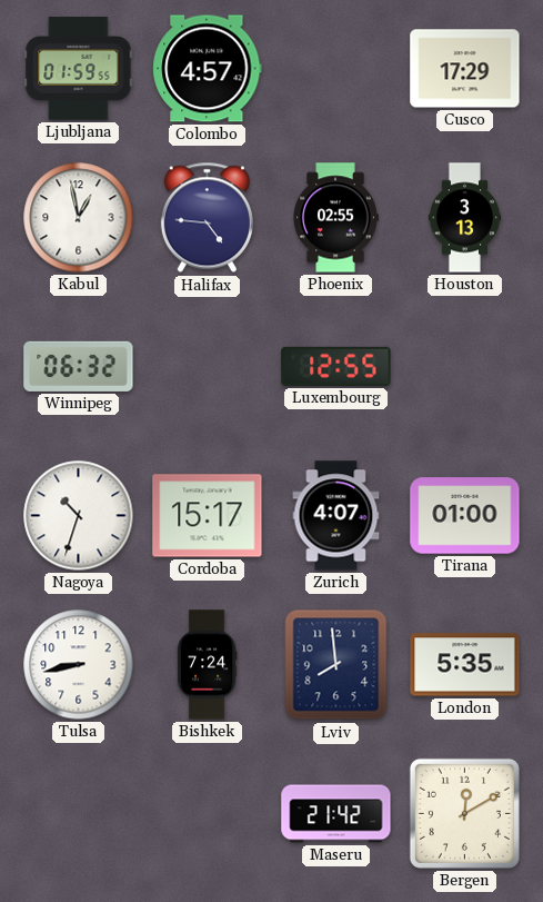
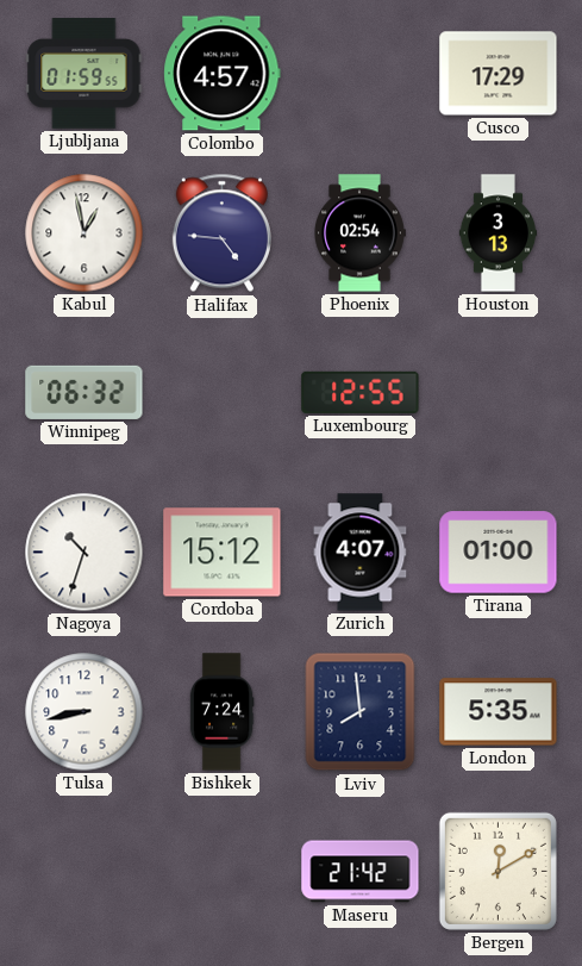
Phoenix: 02:55 -> 02:54
Cordoba: 15:17 -> 15:12
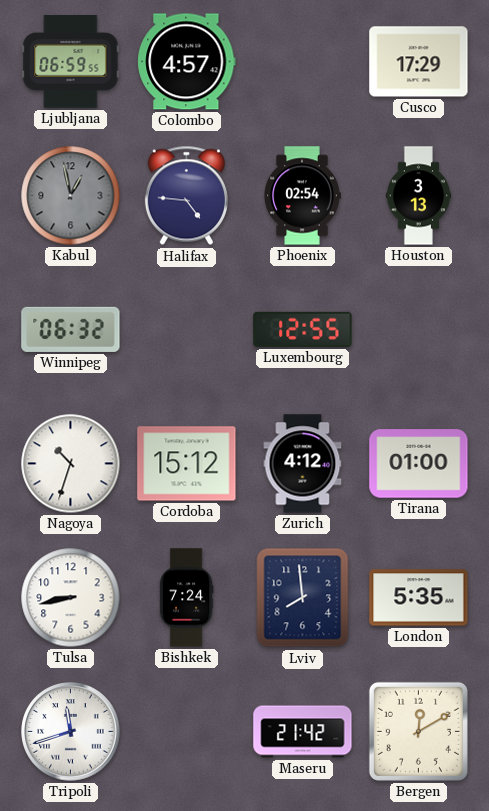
Ljubljana: 01:59 -> 06:59
Kabul dial: white -> grey
Zurich: 4:07 -> 4:12
Tripoli: none -> 11:42
